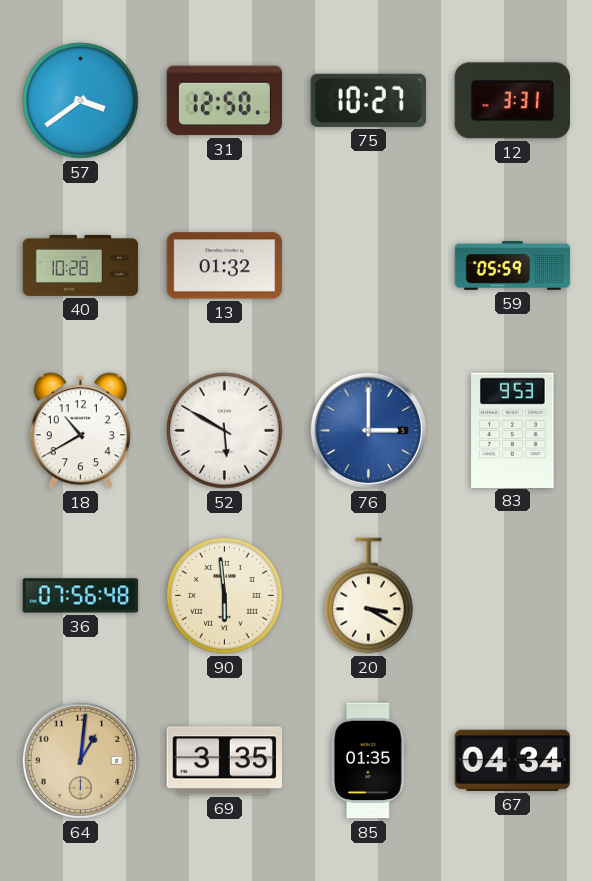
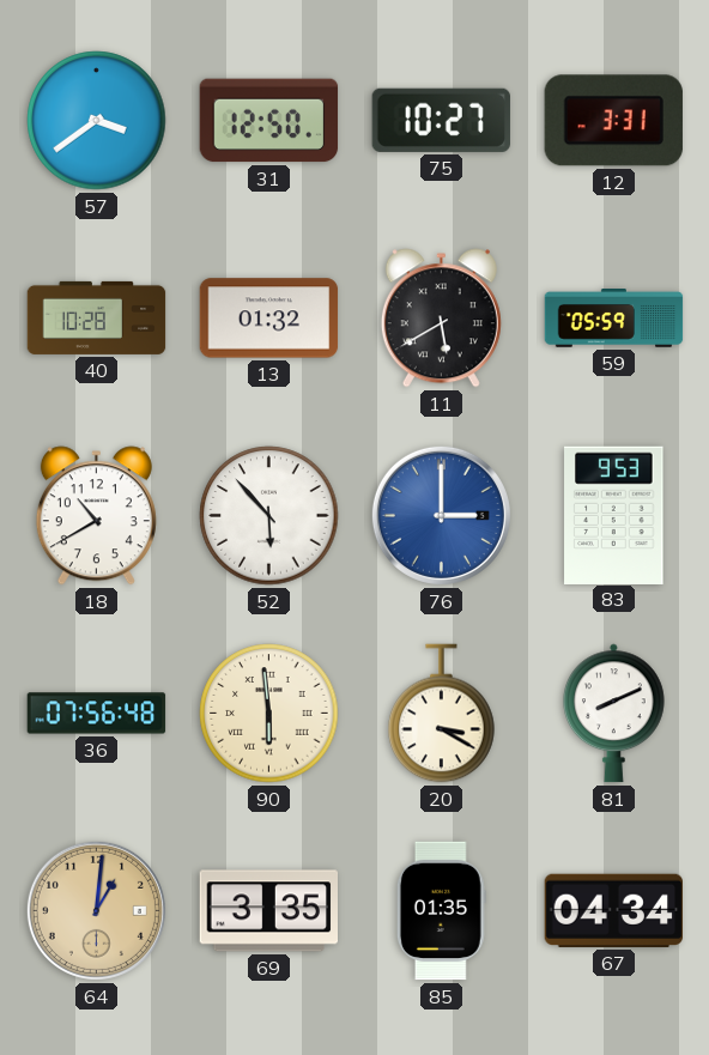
11: none -> 5:40
52: 5:50 -> 5:53
81: none -> 8:11
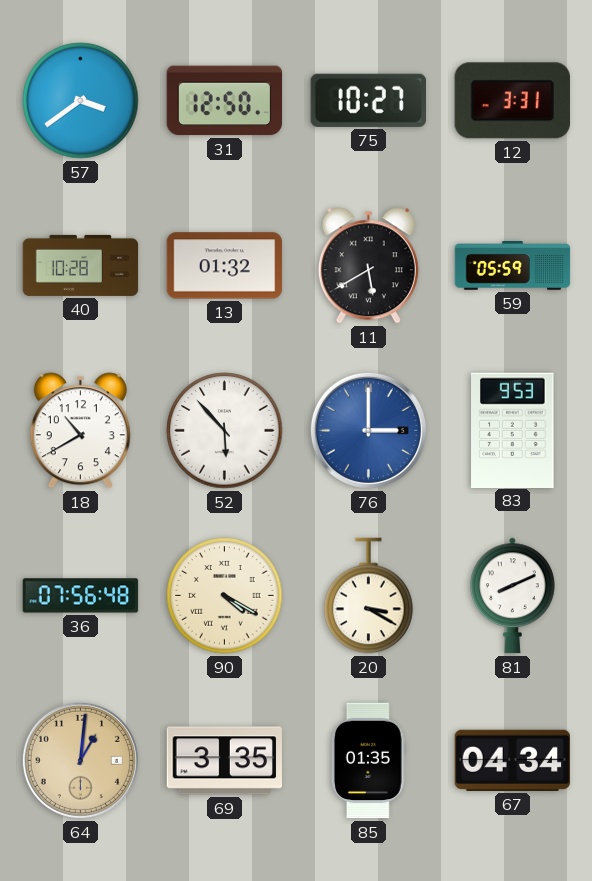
90: 5:59 -> 4:20
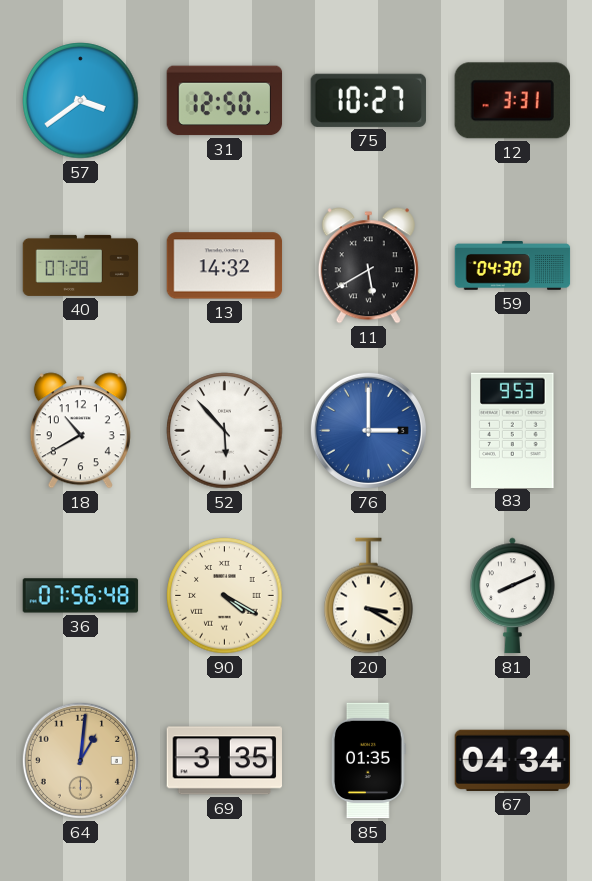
40: 10:28 -> 07:28
13: 01:32 -> 14:32
59: 05:59 -> 04:30
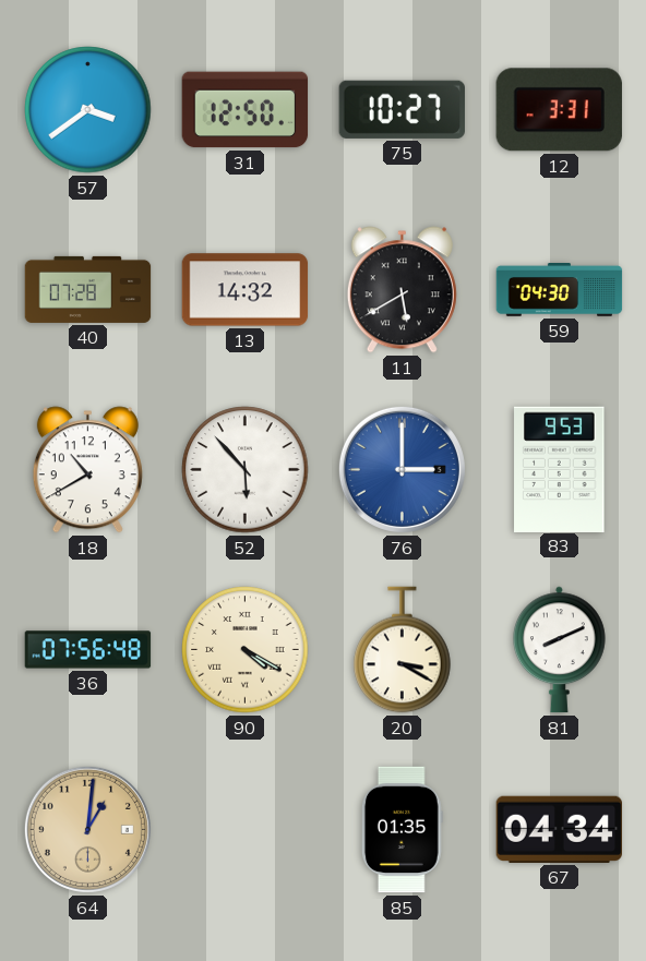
69: 3:35 -> none
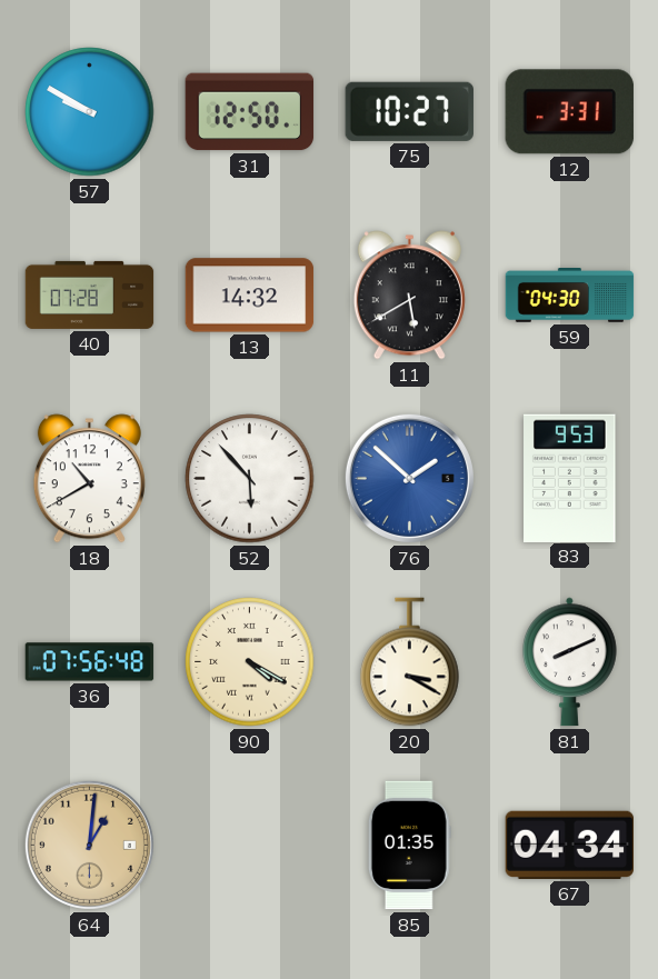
57: 3:39 -> 9:50
76: 3:00 -> 1:52
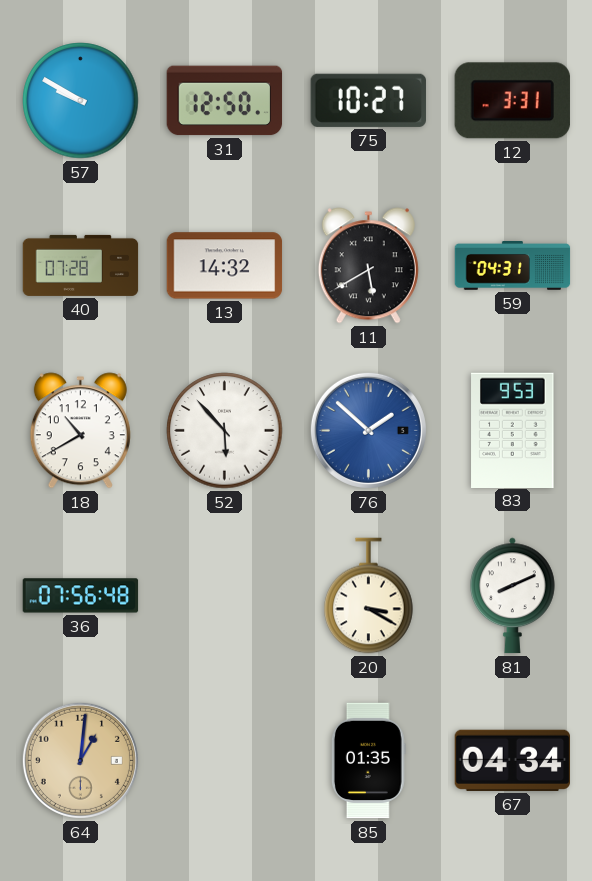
59: 04:30 -> 04:31
90: 4:20 -> none
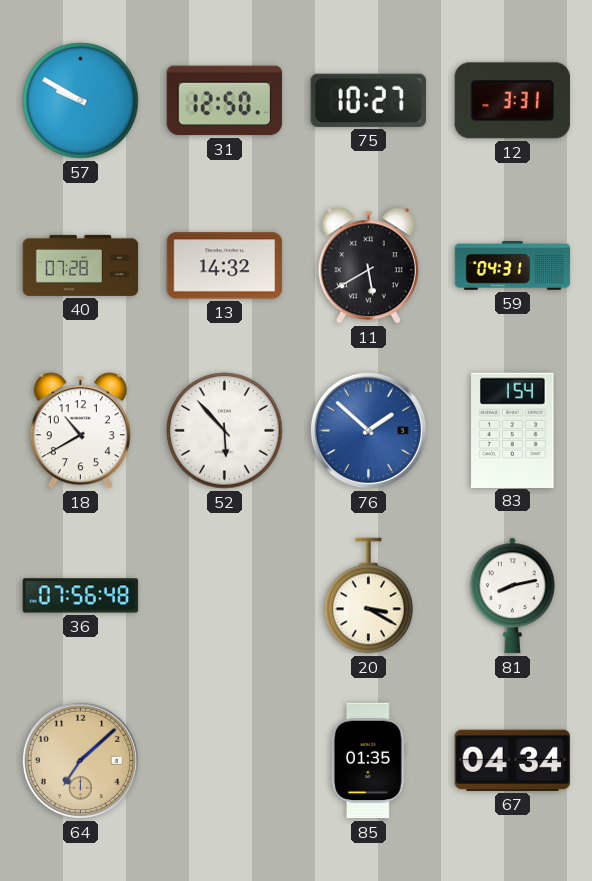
83: 9:53 -> 1:54
81: 8:11 -> 8:13
64: 1:01 -> 7:08
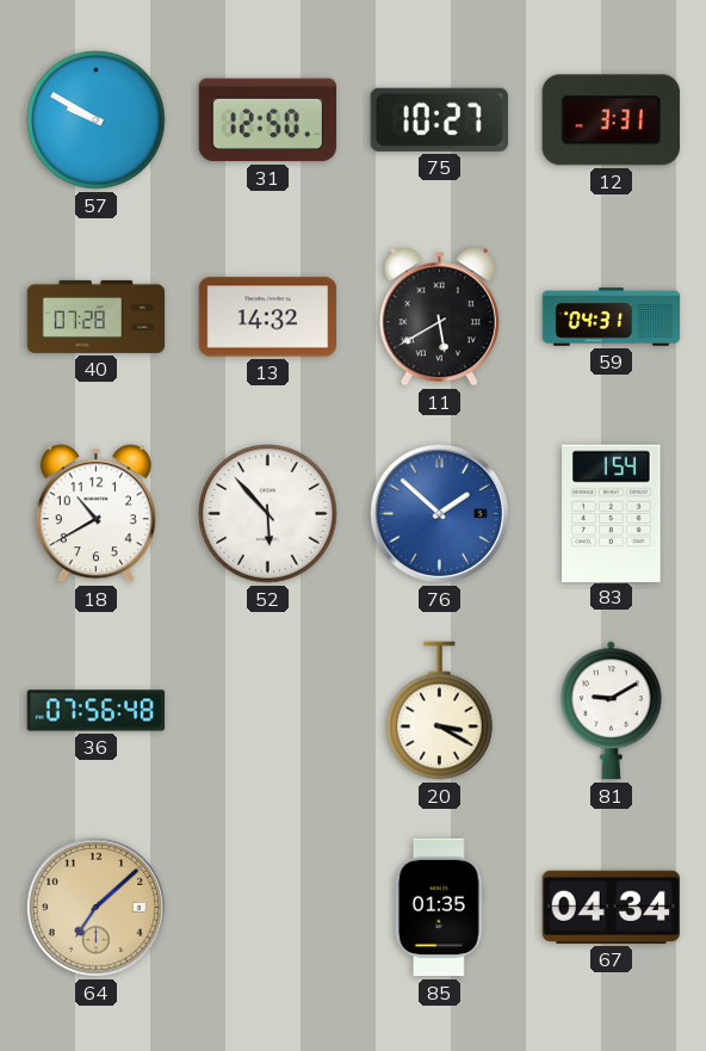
81: 8:13 -> 9:10
